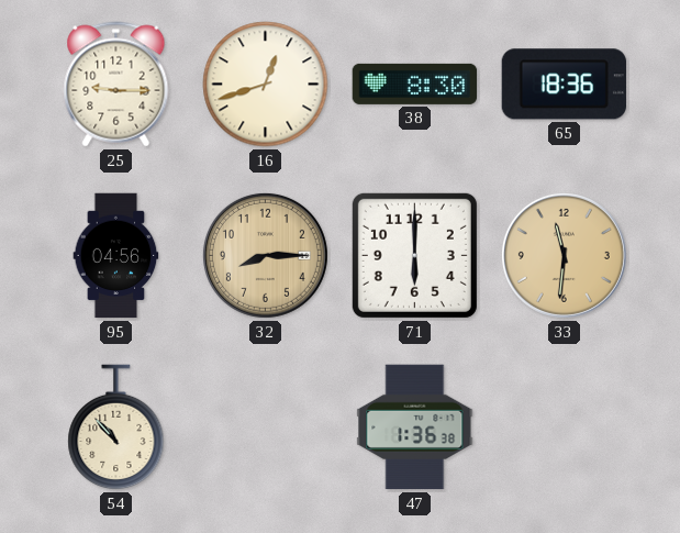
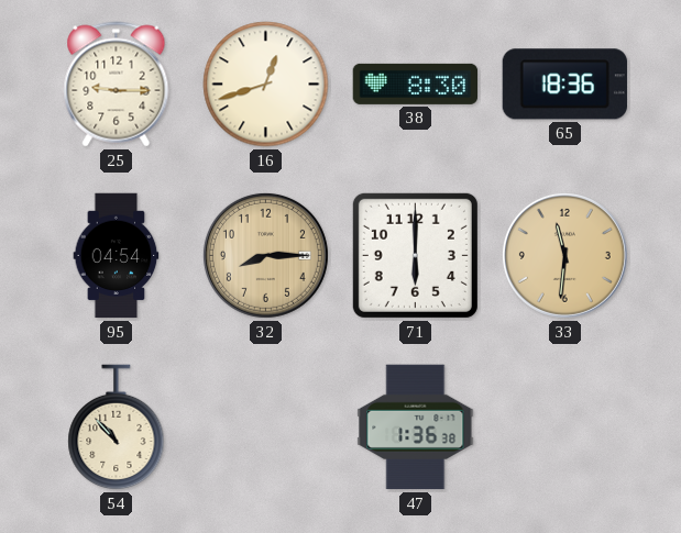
95: 04:56 -> 04:54
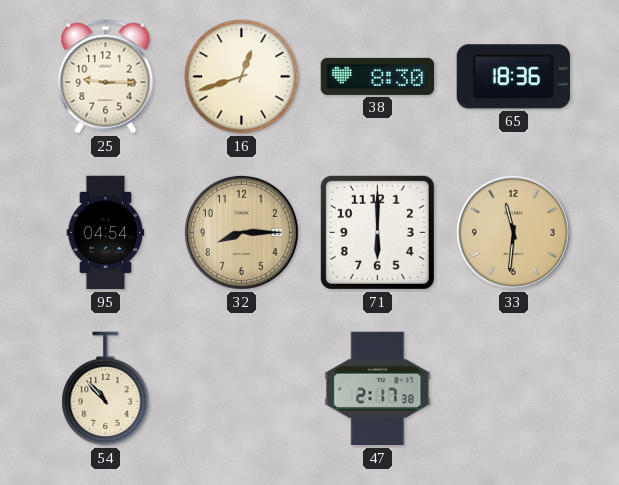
47: 1:36 -> 2:17
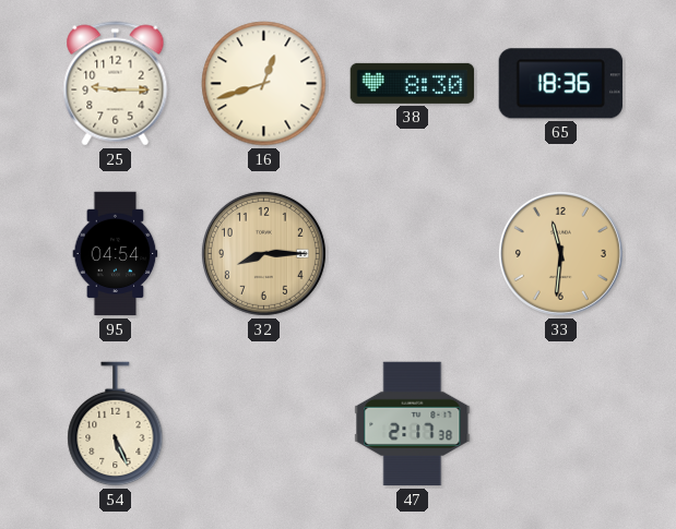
71: 6:00 -> none
54: 10:53 -> 5:26
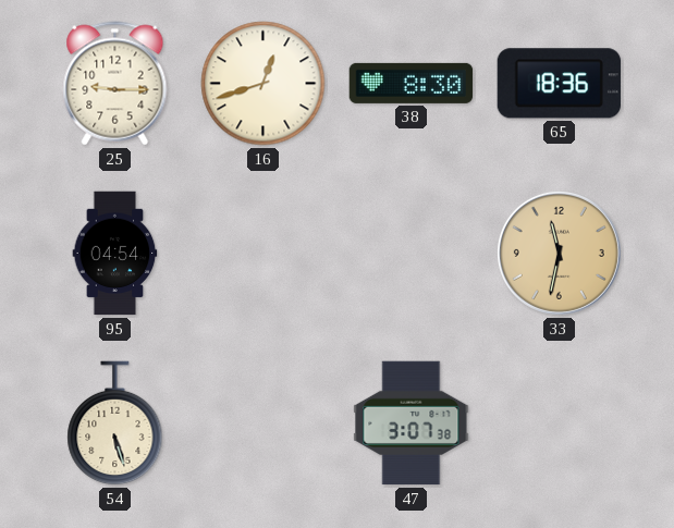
32: 8:15 -> none
33: 11:31 -> 11:32
54: 5:26 -> 5:27
47: 2:17 -> 3:07
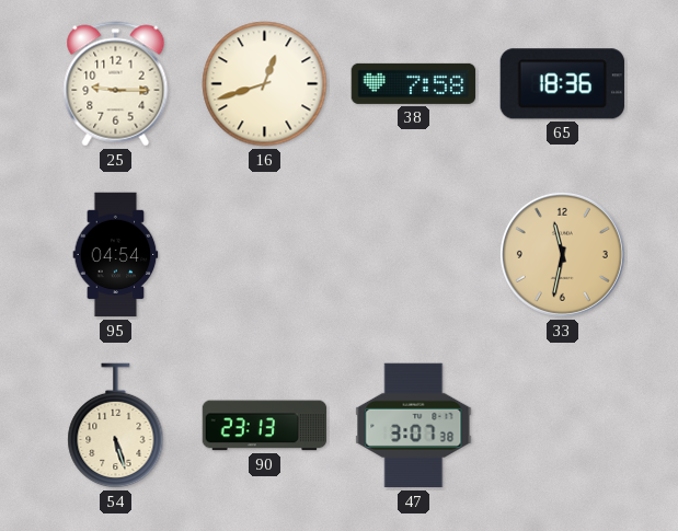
38: 8:30 -> 7:58
90: none -> 23:13
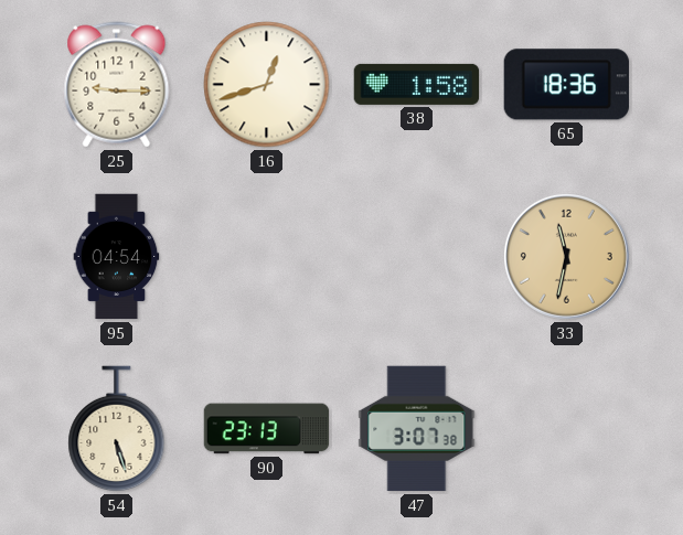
38: 7:58 -> 1:58
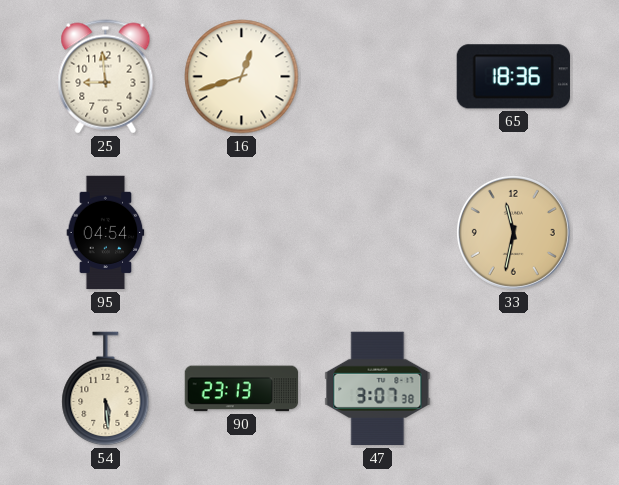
25: 9:15 -> 8:59
38: 1:58 -> none
54: 5:27 -> 5:29
